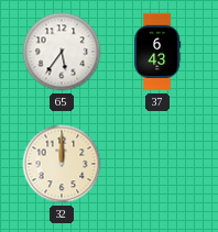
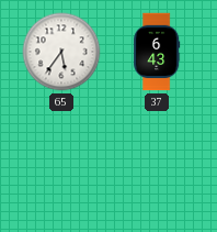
32: 12:00 -> none
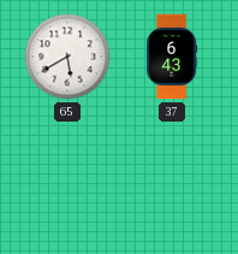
65: 5:36 -> 5:40
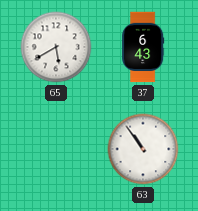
63: none -> 10:54
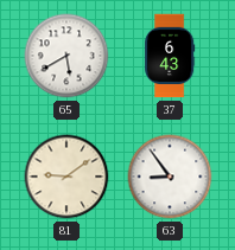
81: none -> 9:09
63: 10:54 -> 8:54
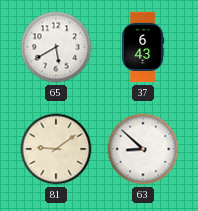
63: 8:54 -> 8:52
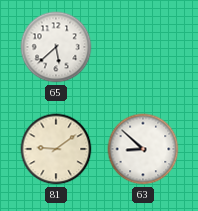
65: 5:40 -> 5:38
37: 6:43 -> none
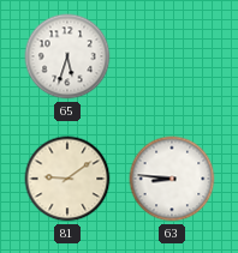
65: 5:38 -> 5:33
63: 8:52 -> 8:46
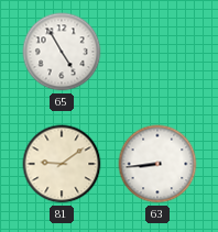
65: 5:33 -> 4:55
63: 8:46 -> 8:44
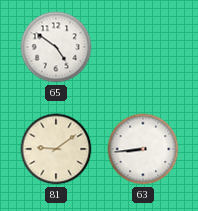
65: 4:55 -> 4:51
